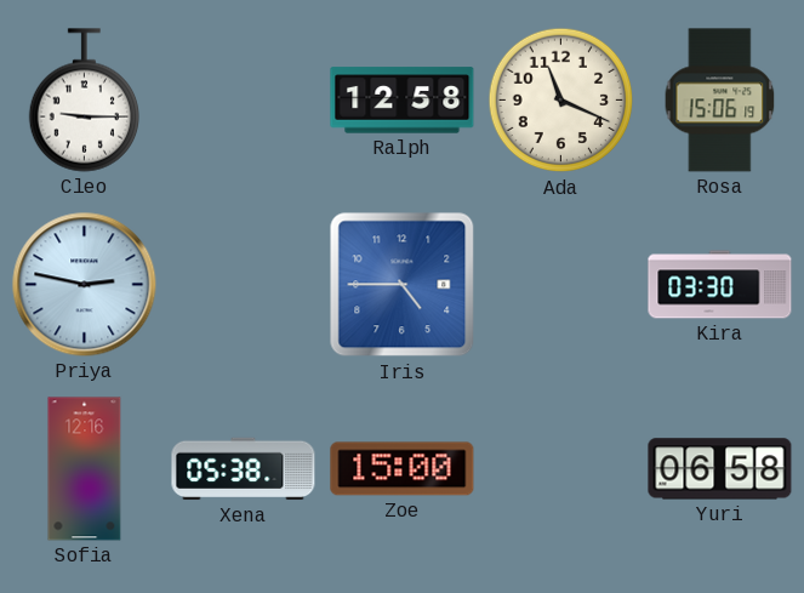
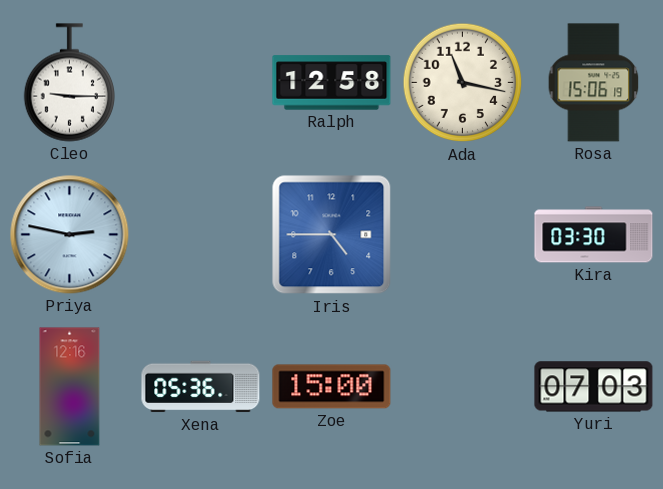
Ada: 11:19 -> 11:17
Xena: 05:38 -> 05:36
Yuri: 06:58 -> 07:03
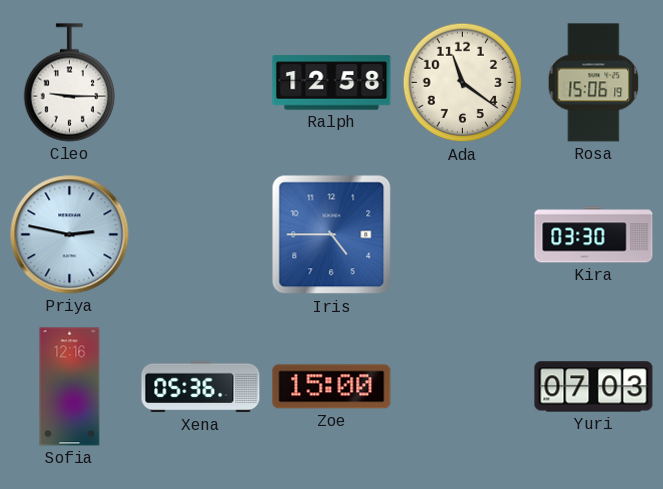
Ada: 11:17 -> 11:21
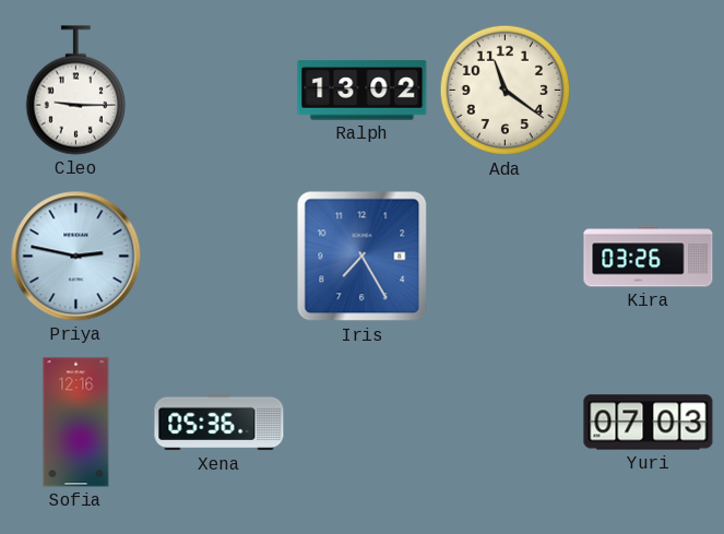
Ralph: 12:58 -> 13:02
Rosa: 15:06 -> none
Iris: 4:45 -> 7:25
Kira: 03:30 -> 03:26
Zoe: 15:00 -> none
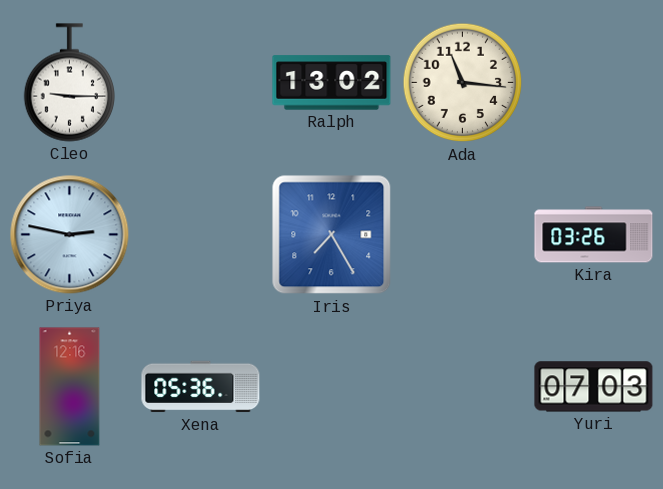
Ada: 11:21 -> 11:16
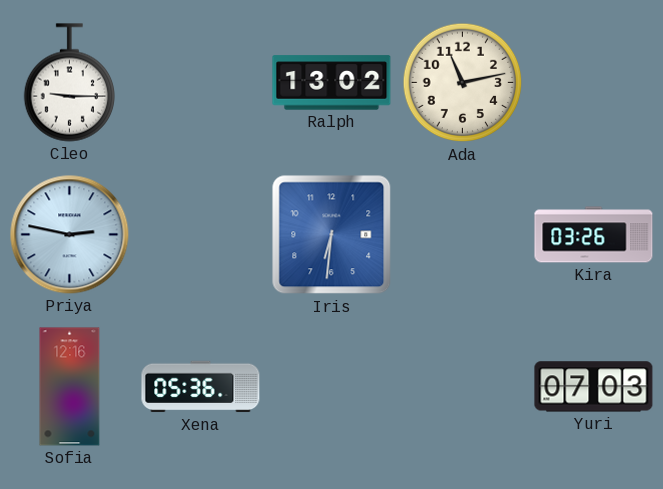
Ada: 11:16 -> 11:13
Iris: 7:25 -> 6:31
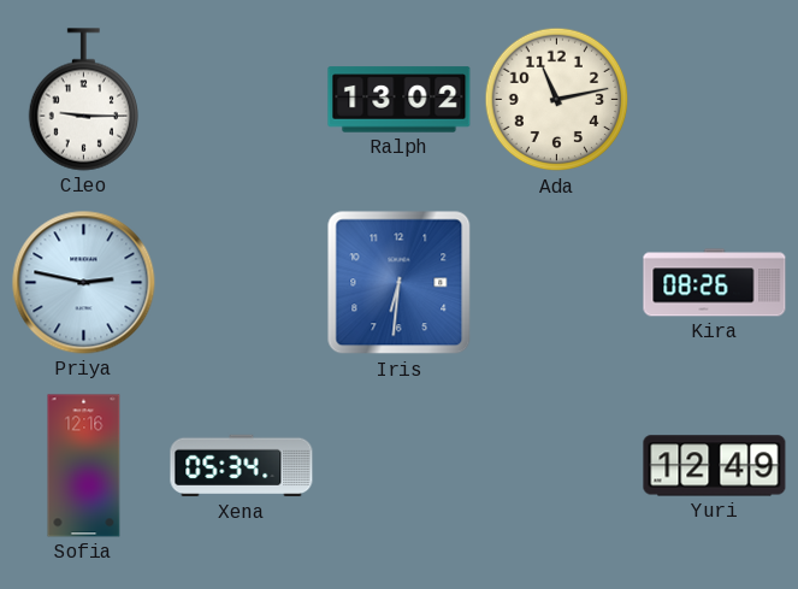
Kira: 03:26 -> 08:26
Xena: 05:36 -> 05:34
Yuri: 07:03 -> 12:49
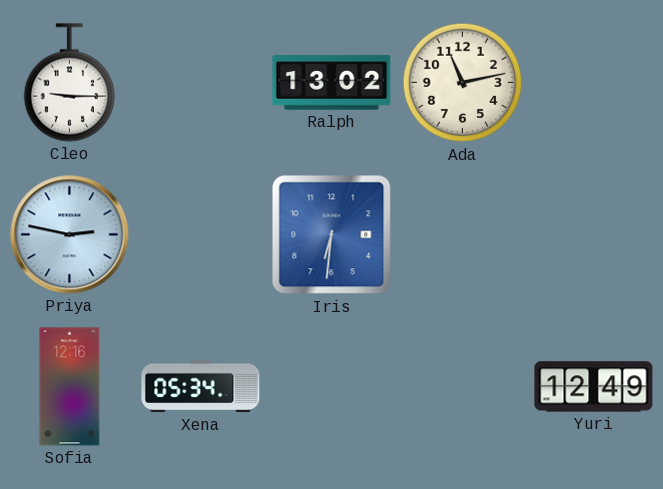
Kira: 08:26 -> none
